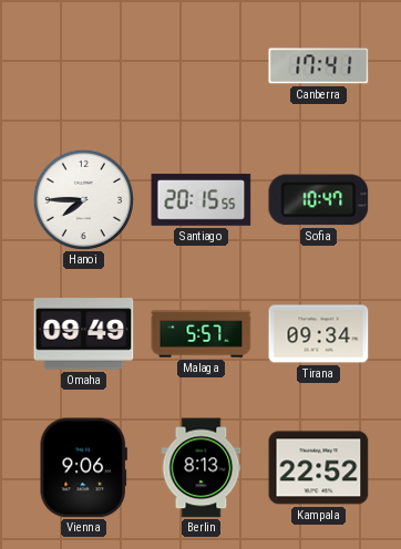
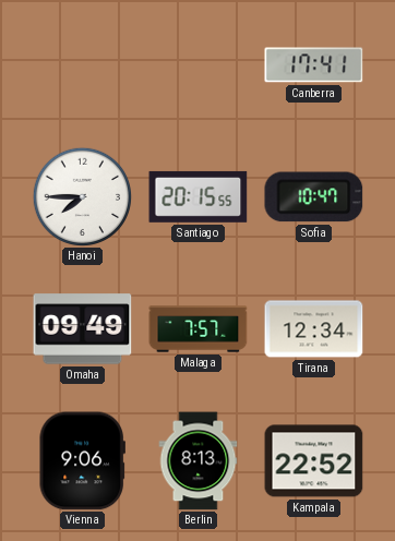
Malaga: 5:57 -> 7:57
Tirana: 09:34 -> 12:34
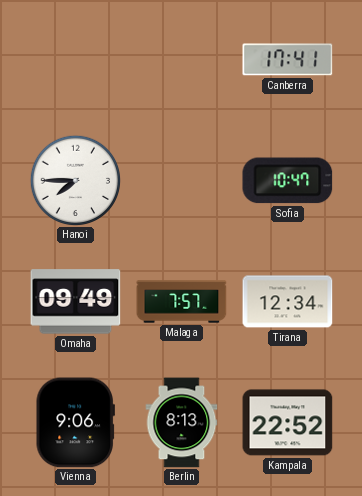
Santiago: 20:15 -> none
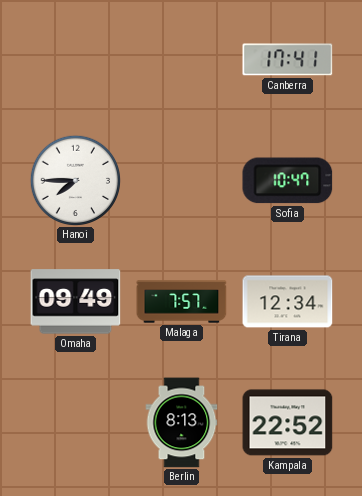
Vienna: 9:06 -> none
